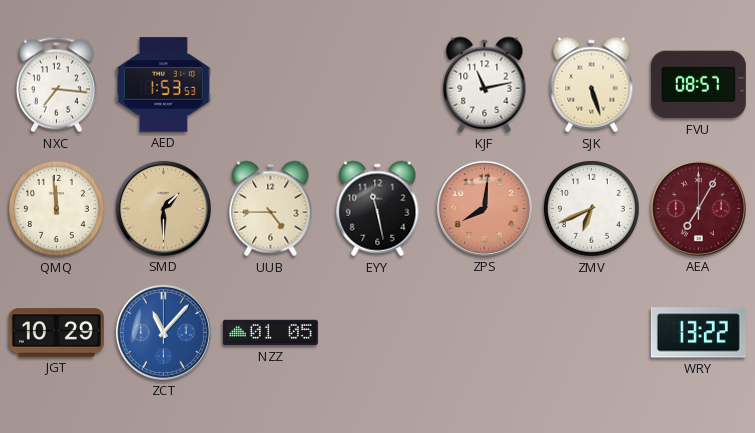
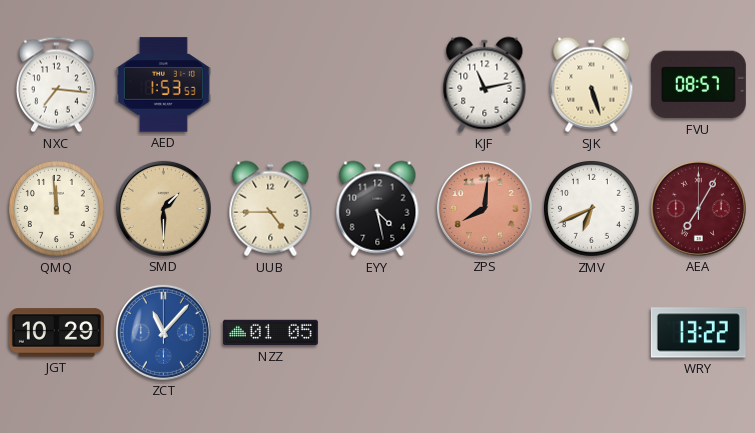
EYY: 11:28 -> 4:28
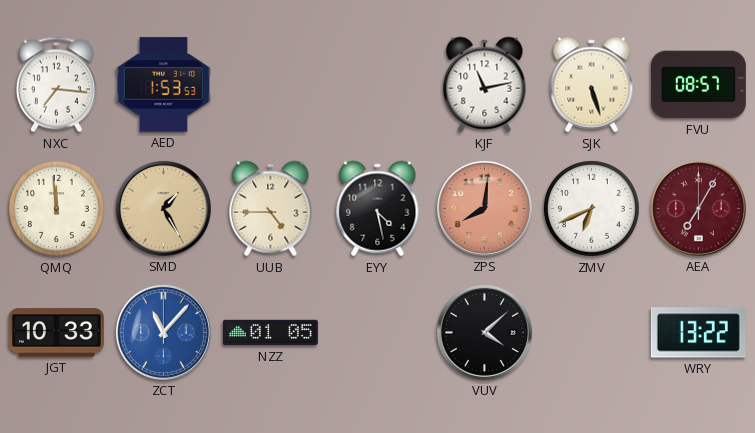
SMD: 1:30 -> 1:25
JGT: 10:29 -> 10:33
VUV: none -> 4:08
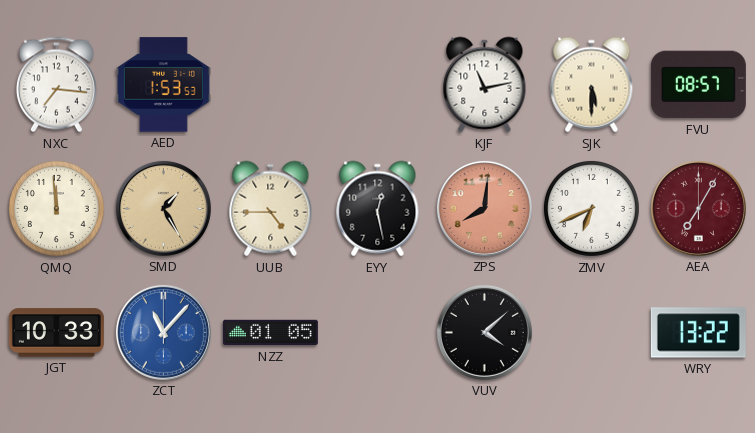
SJK: 5:27 -> 5:30
EYY: 4:28 -> 12:28
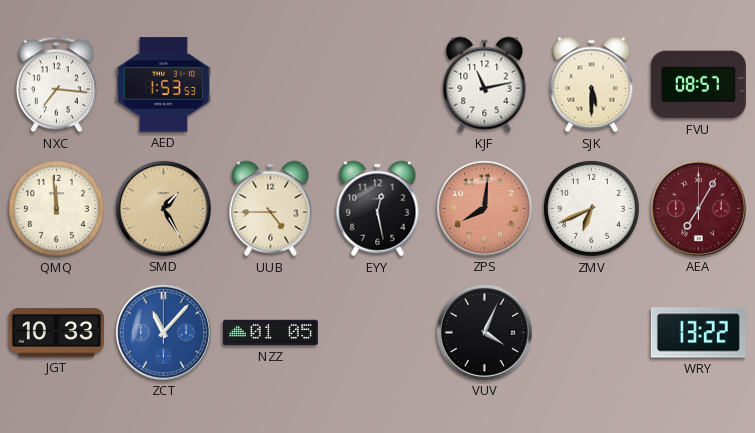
VUV: 4:08 -> 4:04
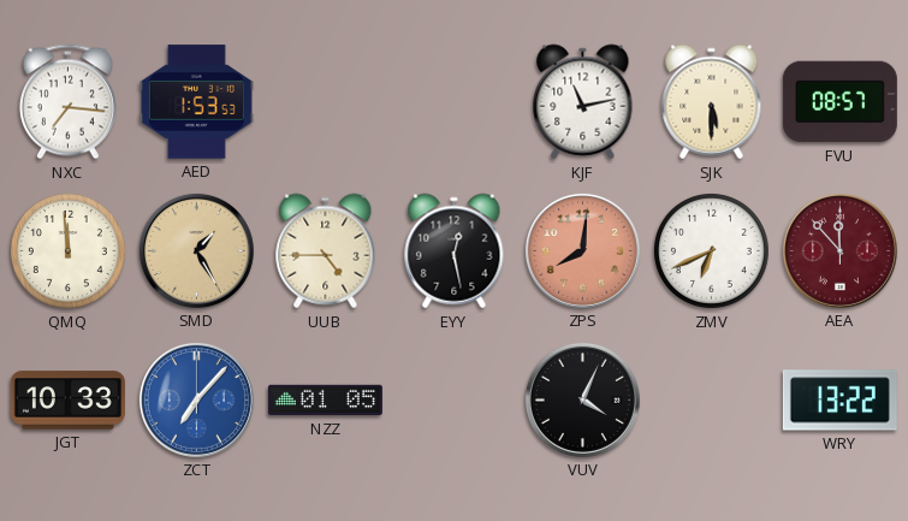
AEA: 7:05 -> 11:53
ZCT: 11:07 -> 7:07
